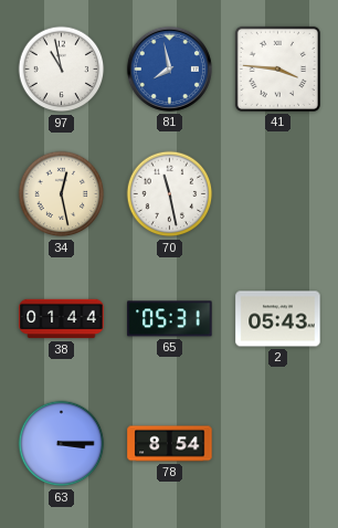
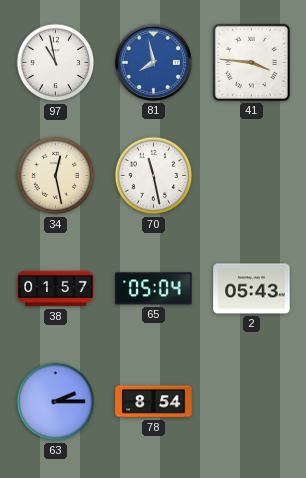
38: 01:44 -> 01:57
65: 05:31 -> 05:04
63: 3:15 -> 2:15
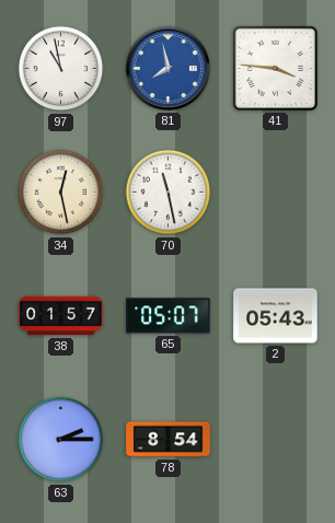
65: 05:04 -> 05:07
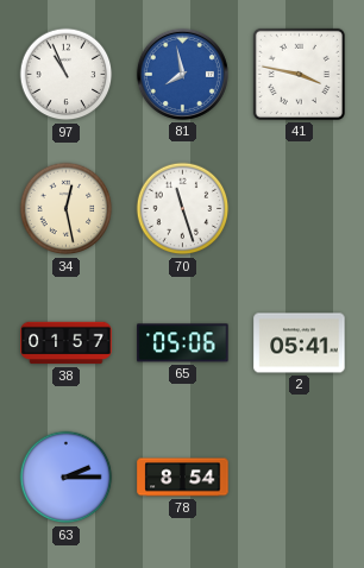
97: 10:58 -> 10:56
41: 3:46 -> 3:47
70: 11:28 -> 11:27
65: 05:07 -> 05:06
2: 05:43 -> 05:41
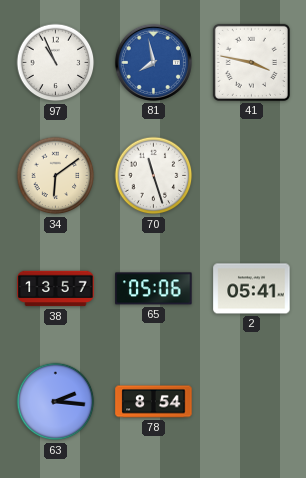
34: 12:28 -> 6:09
38: 01:57 -> 13:57
63: 2:15 -> 2:16
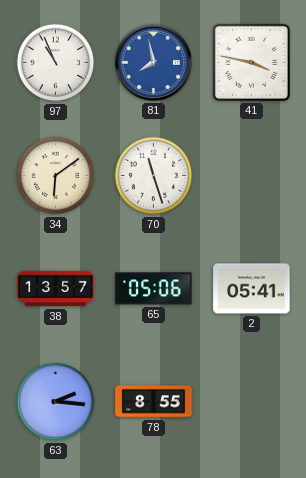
78: 8:54 -> 8:55
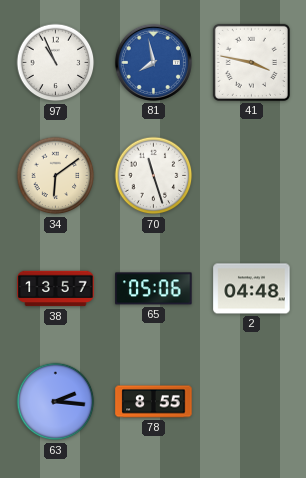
2: 05:41 -> 04:48
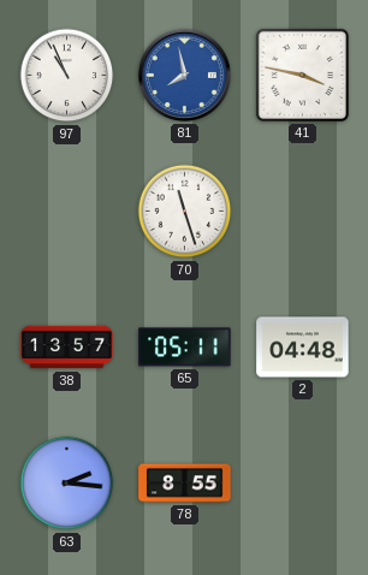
34: 6:09 -> none
65: 05:06 -> 05:11
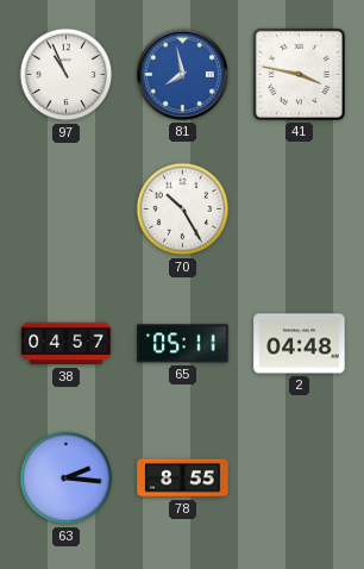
70: 11:27 -> 10:25
38: 13:57 -> 04:57
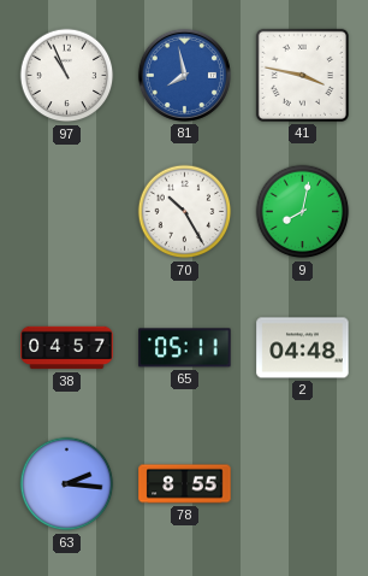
9: none -> 8:02
